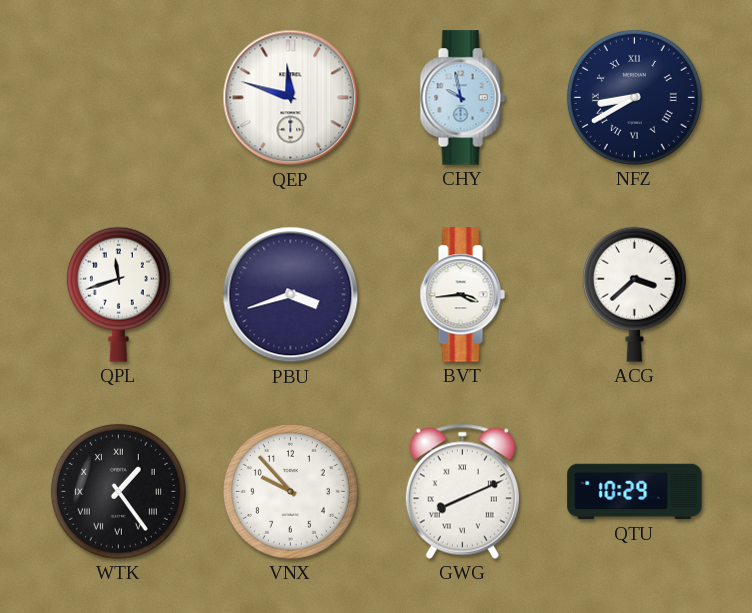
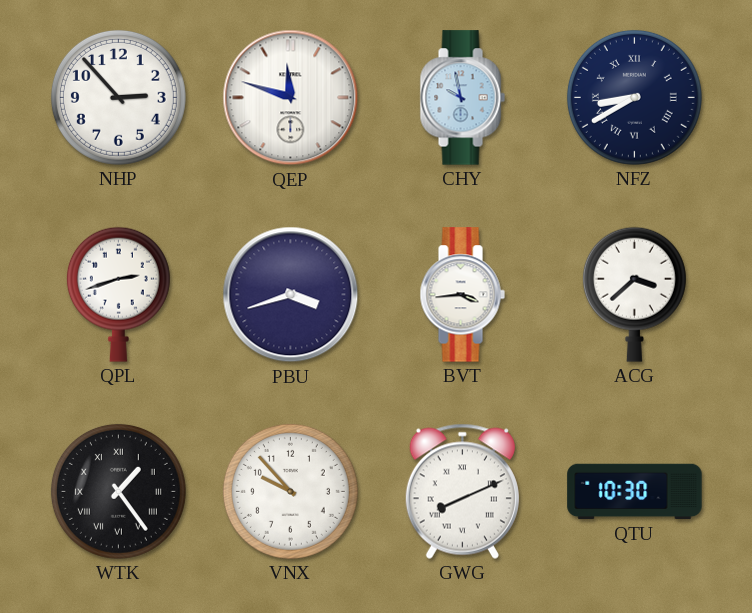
NHP: none -> 2:53
QPL: 11:42 -> 2:42
QTU: 10:29 -> 10:30
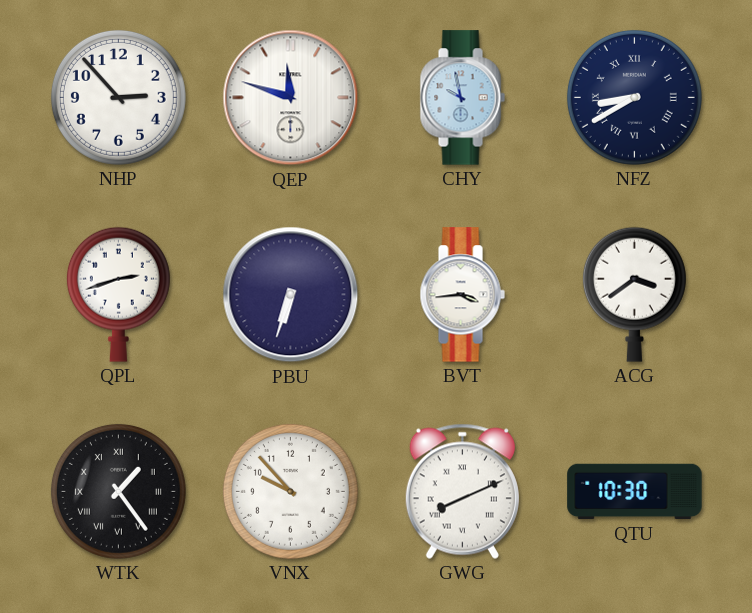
PBU: 3:42 -> 6:33
ACG: 3:38 -> 3:39
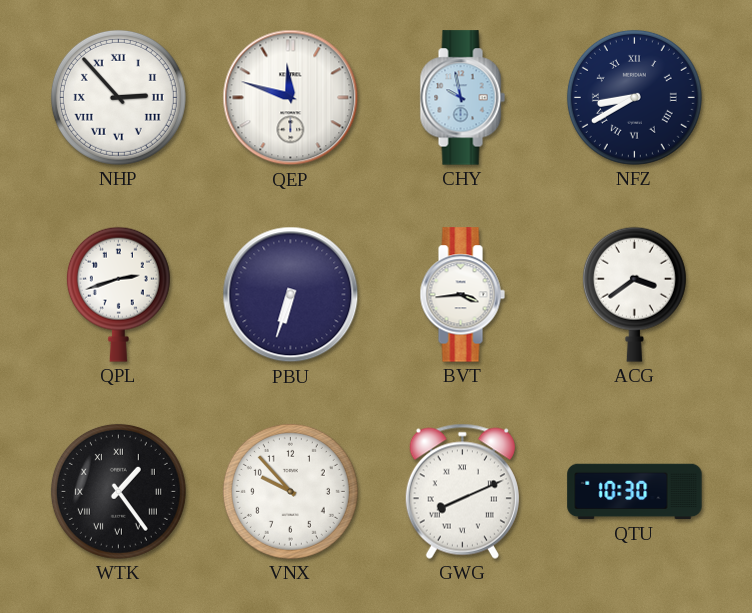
NHP numerals: Arabic -> Roman
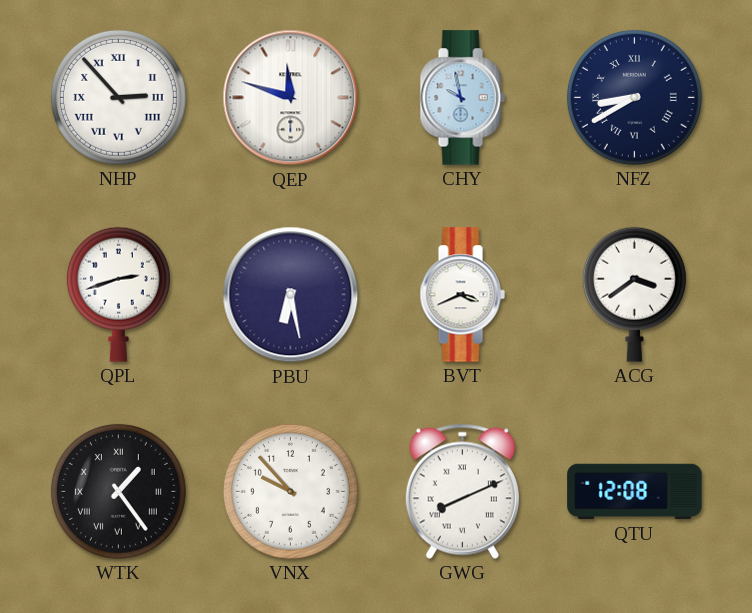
PBU: 6:33 -> 6:28
BVT: 3:44 -> 3:41
QTU: 10:30 -> 12:08
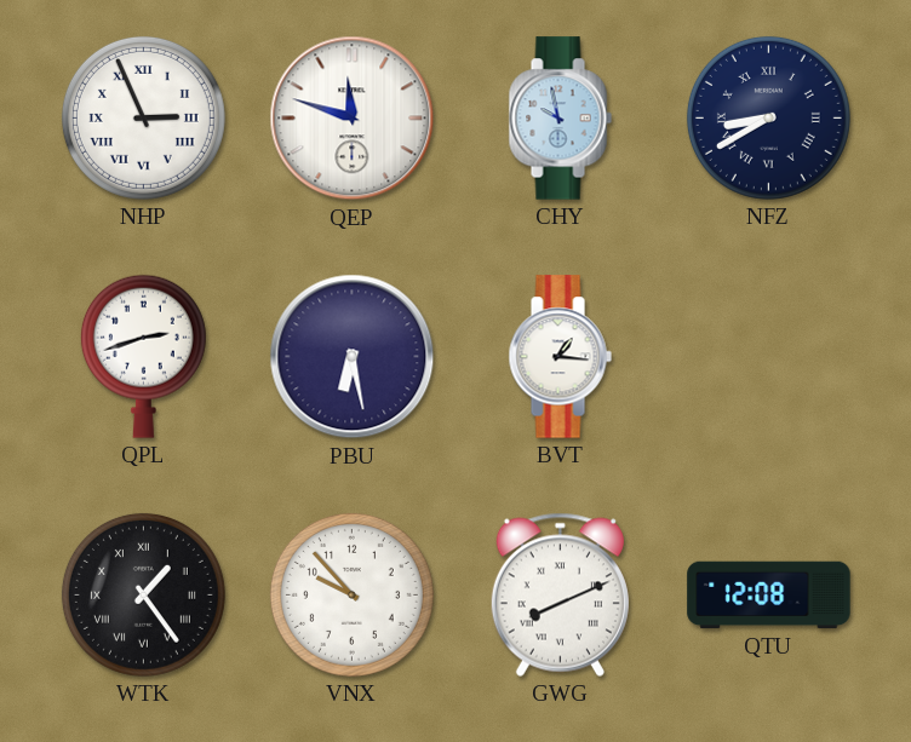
NHP: 2:53 -> 2:56
BVT: 3:41 -> 1:16
ACG: 3:39 -> none
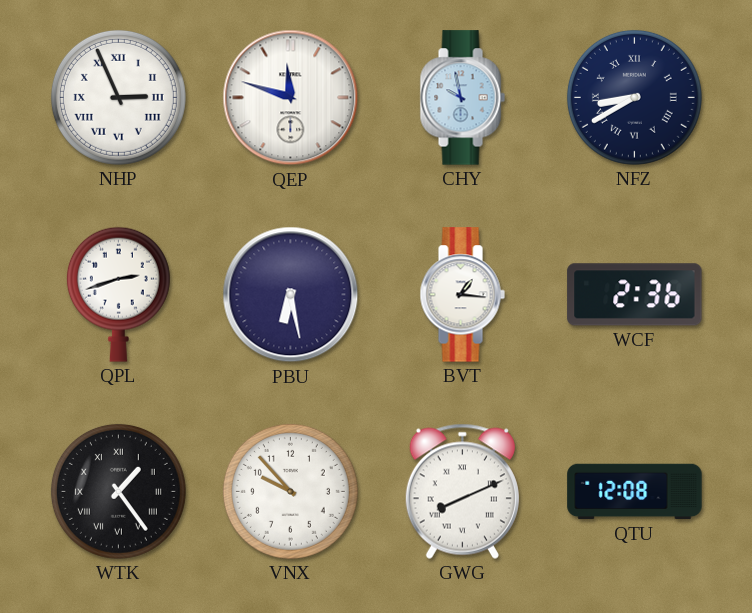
WCF: none -> 2:36
